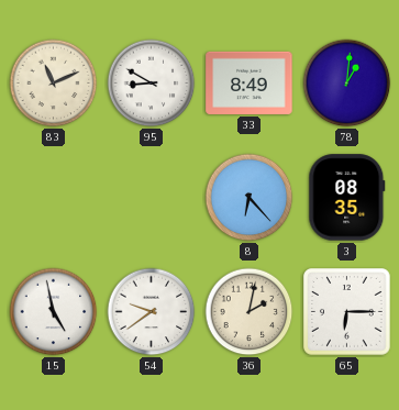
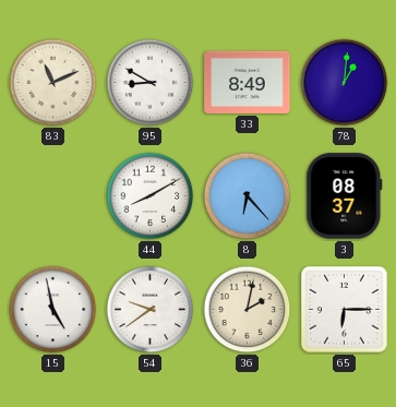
44: none -> 8:10
3: 08:35 -> 08:37
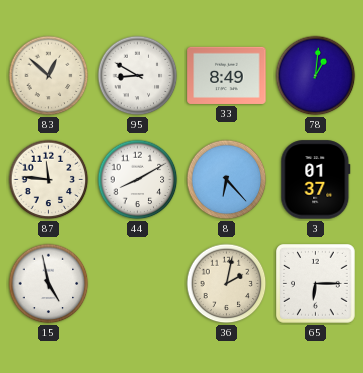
83: 11:11 -> 12:52
87: none -> 11:46
3: 08:37 -> 01:37
54: 9:39 -> none
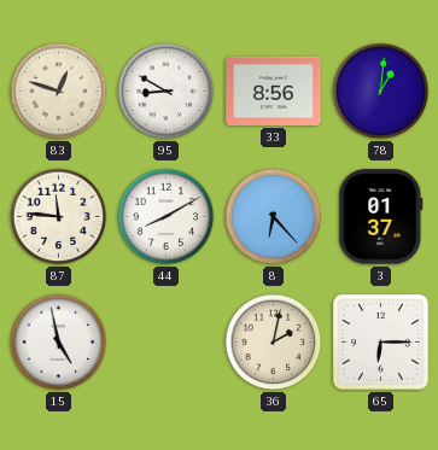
83: 12:52 -> 12:48
33: 8:49 -> 8:56
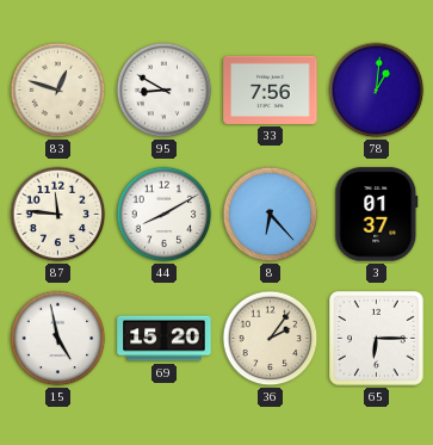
33: 8:56 -> 7:56
69: none -> 15:20
36: 2:02 -> 2:06
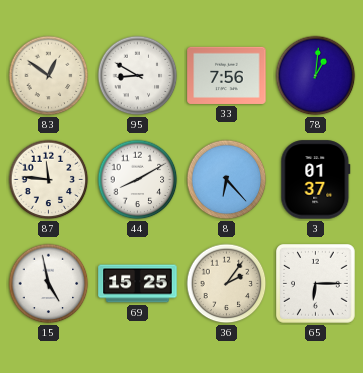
83: 12:48 -> 12:51
69: 15:20 -> 15:25
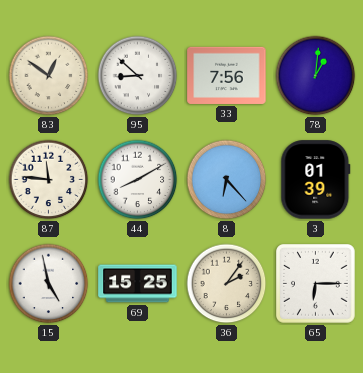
95: 8:50 -> 8:52
3: 01:37 -> 01:39
